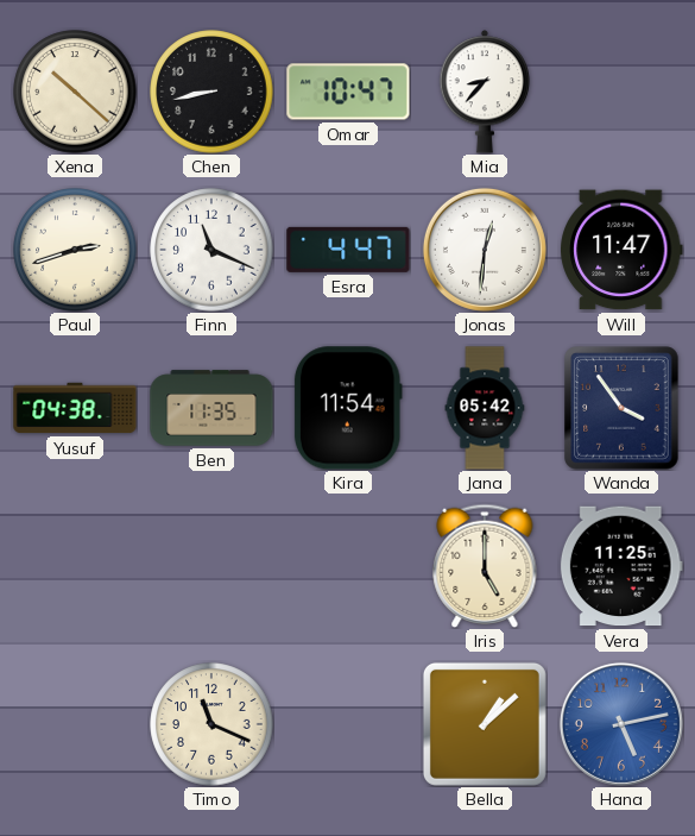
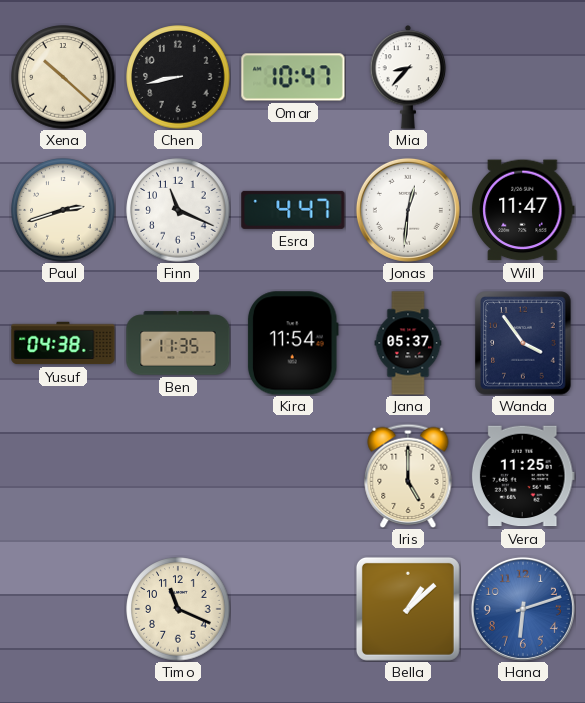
Jana: 05:42 -> 05:37
Hana: 5:13 -> 6:12
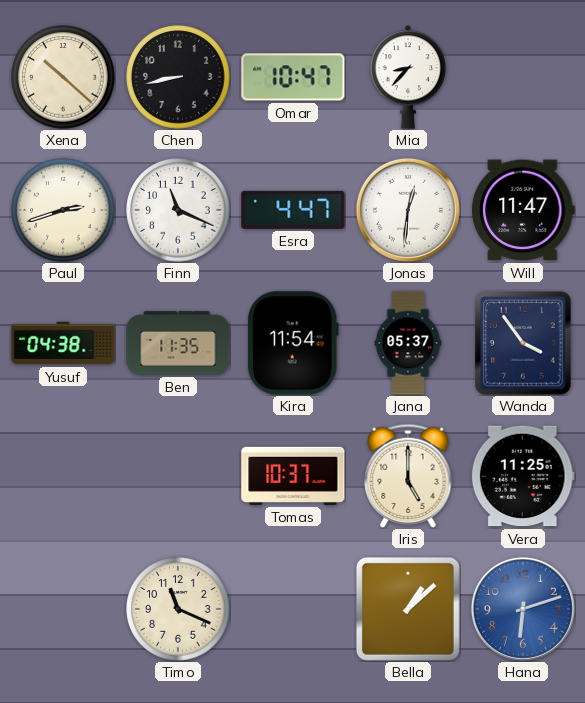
Tomas: none -> 10:37
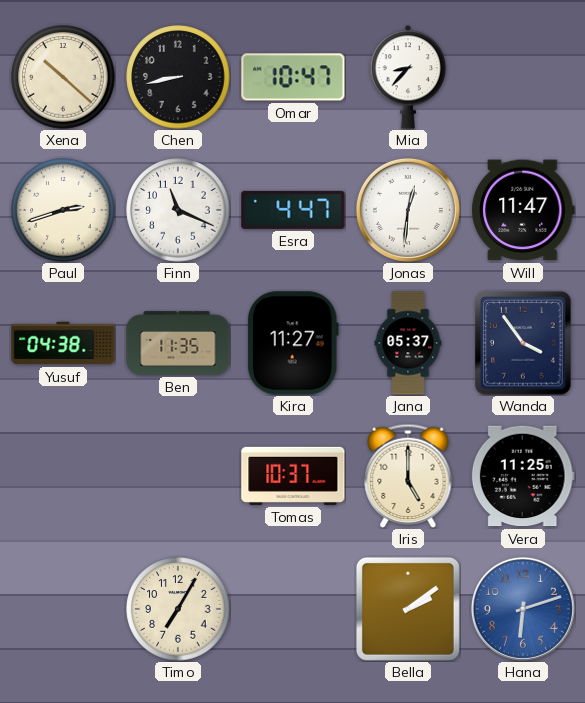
Kira: 11:54 -> 11:27
Timo: 11:19 -> 7:05
Bella: 1:08 -> 2:09
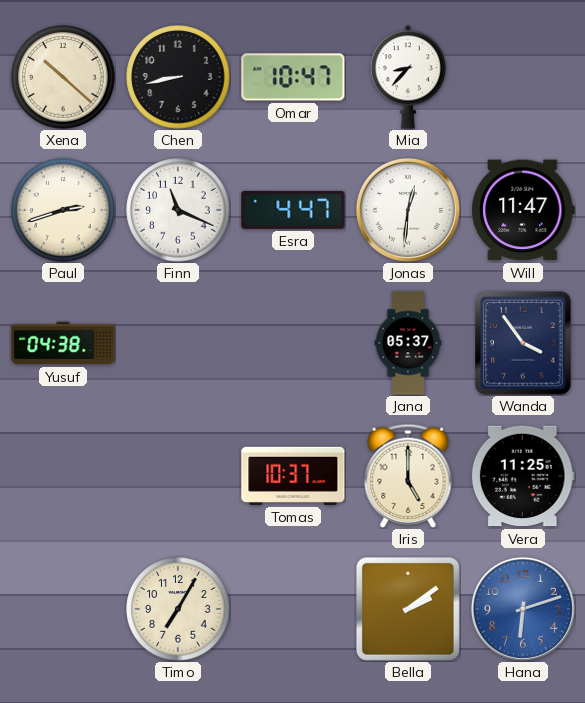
Ben: 11:35 -> none
Kira: 11:27 -> none
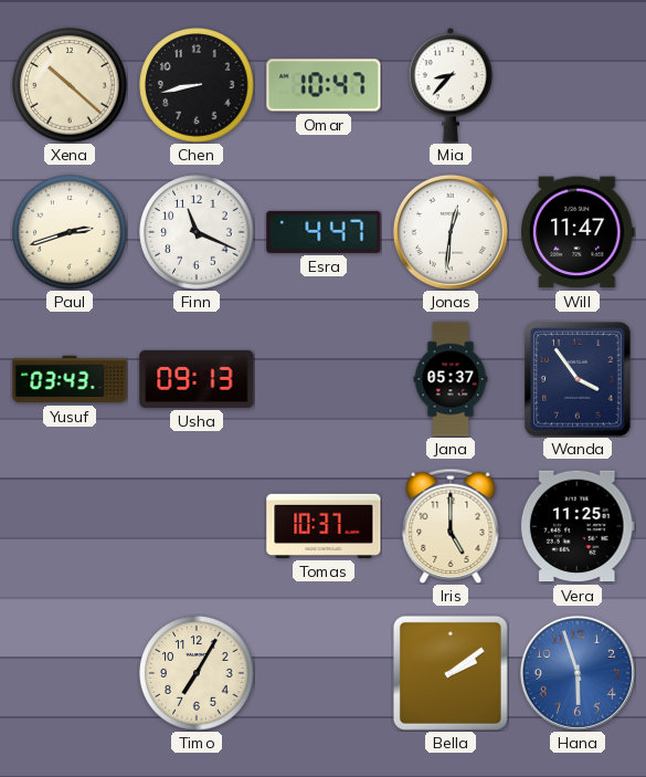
Yusuf: 04:38 -> 03:43
Usha: none -> 09:13
Hana: 6:12 -> 5:57
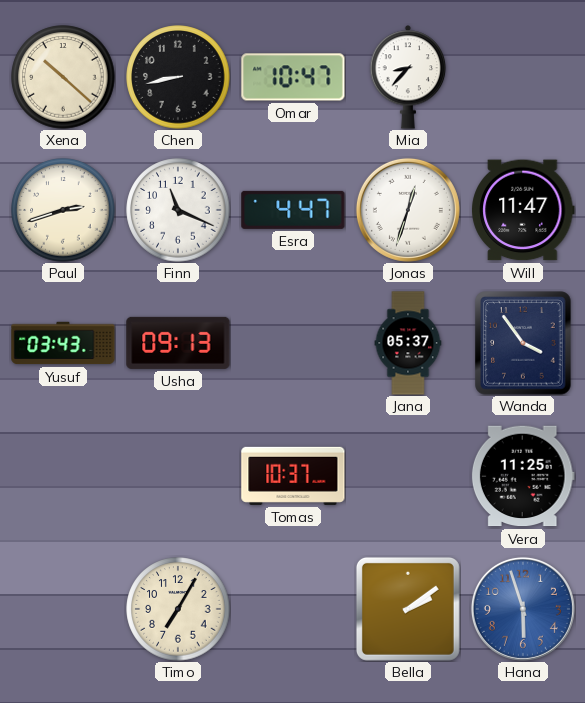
Jonas: 12:31 -> 12:33
Iris: 5:00 -> none
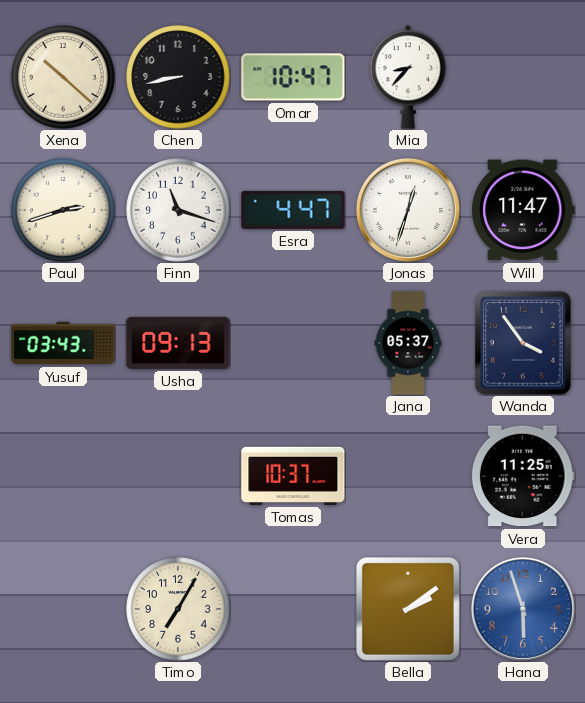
Finn: 11:19 -> 11:18
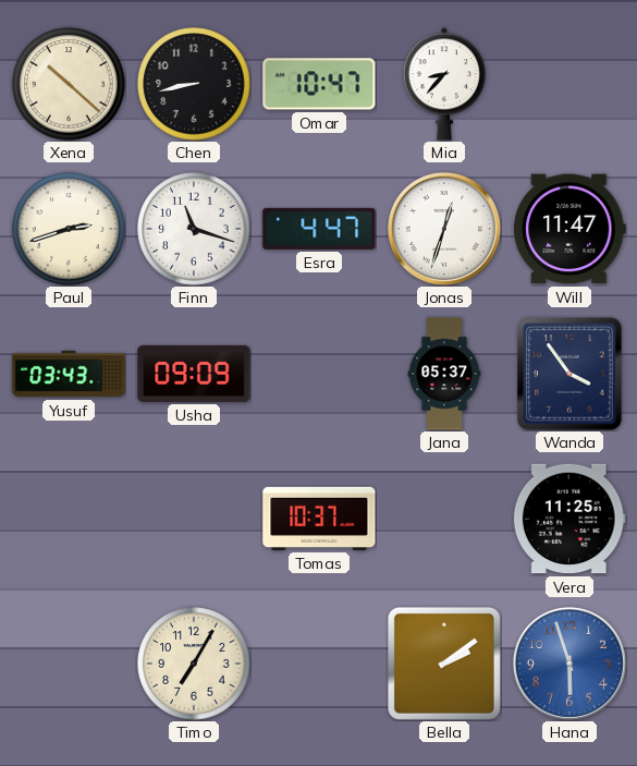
Usha: 09:13 -> 09:09
